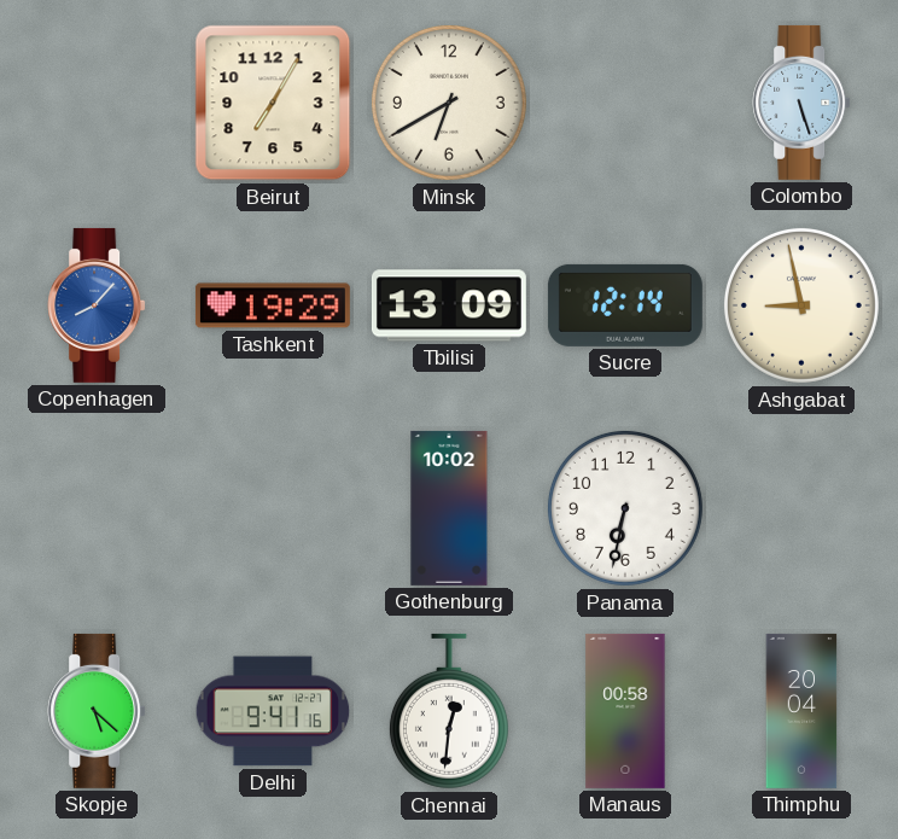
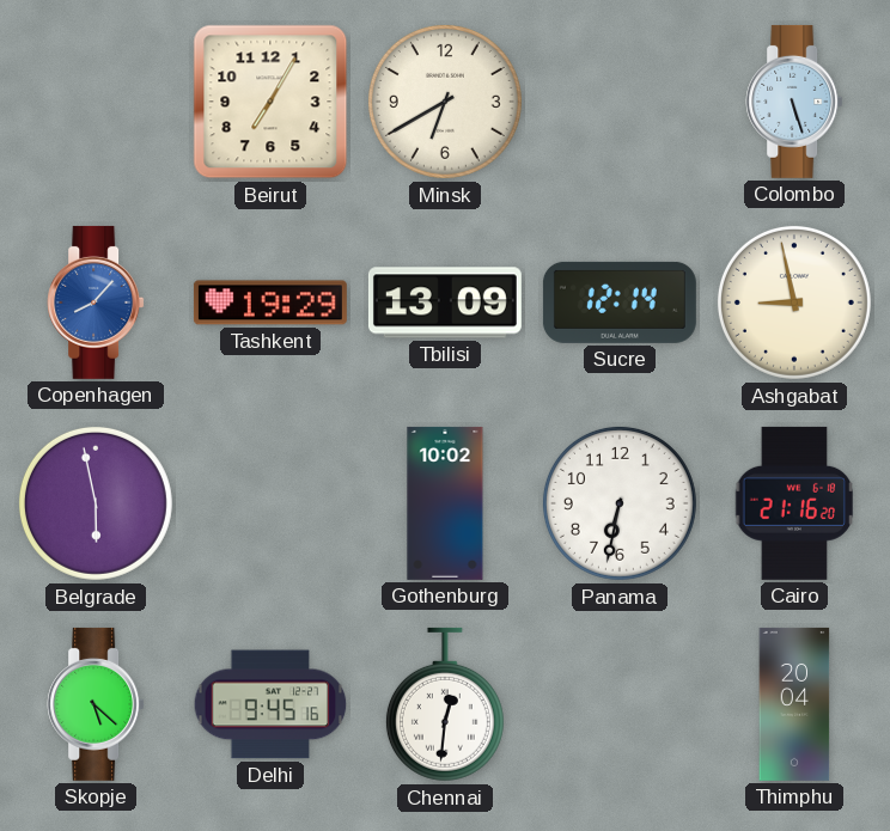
Belgrade: none -> 5:58
Cairo: none -> 21:16
Delhi: 9:41 -> 9:45
Manaus: 00:58 -> none
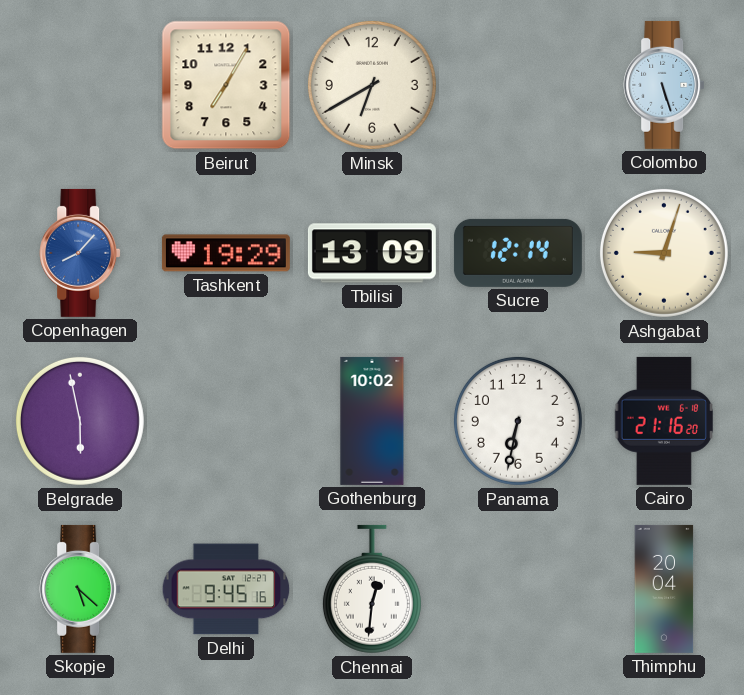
Ashgabat: 8:58 -> 9:03
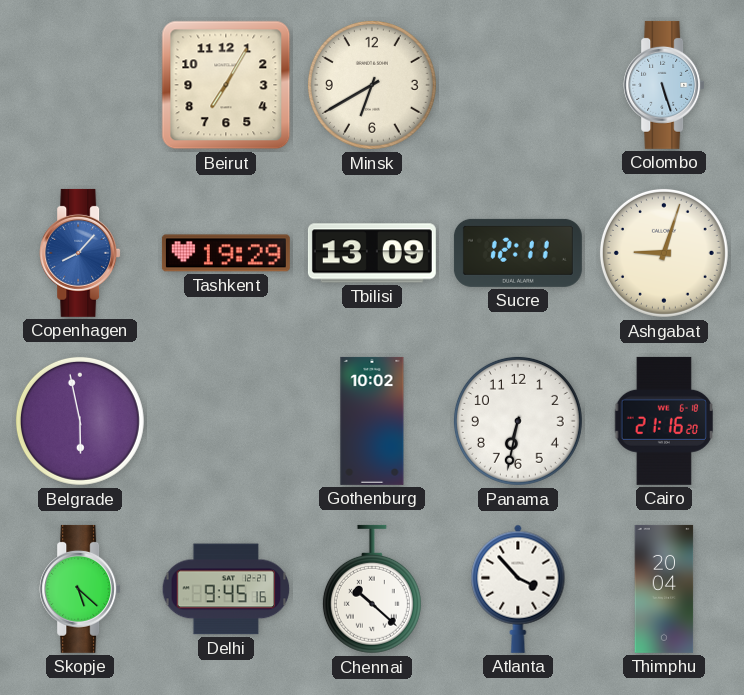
Sucre: 12:14 -> 12:11
Chennai: 12:31 -> 10:22
Atlanta: none -> 3:53
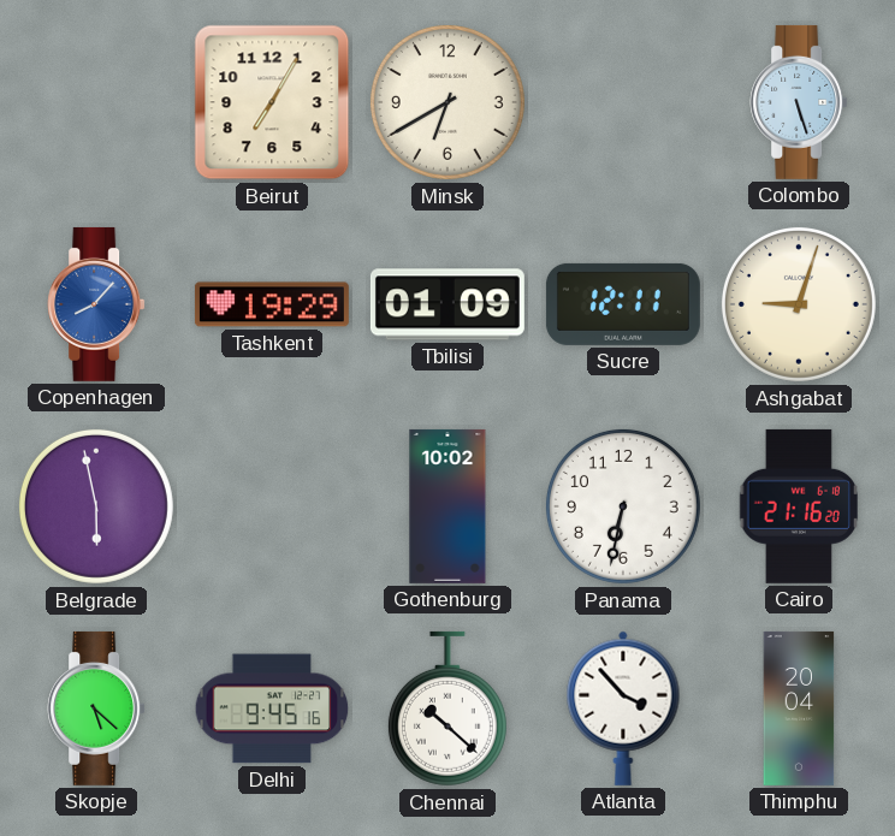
Tbilisi: 13:09 -> 01:09
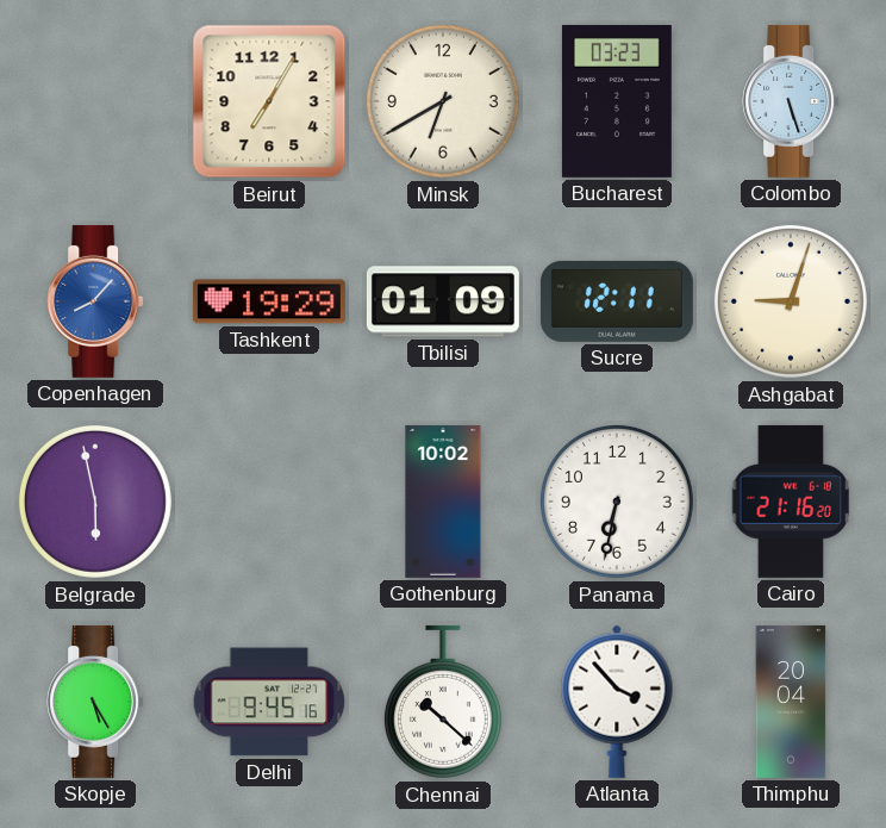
Bucharest: none -> 03:23
Skopje: 5:22 -> 5:25
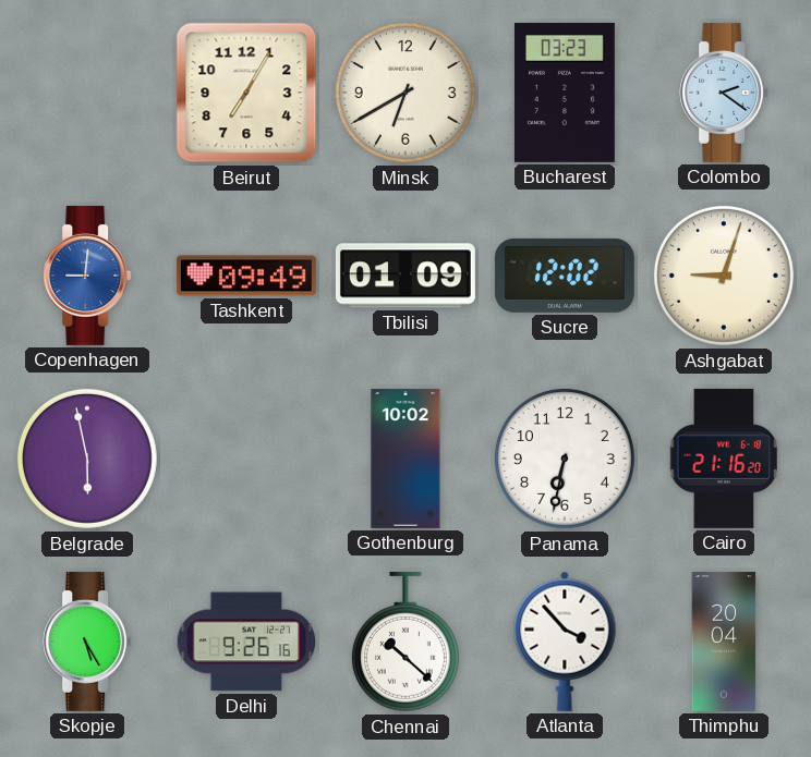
Colombo: 5:27 -> 2:21
Copenhagen: 8:07 -> 9:01
Tashkent: 19:29 -> 09:49
Sucre: 12:11 -> 12:02
Delhi: 9:45 -> 9:26
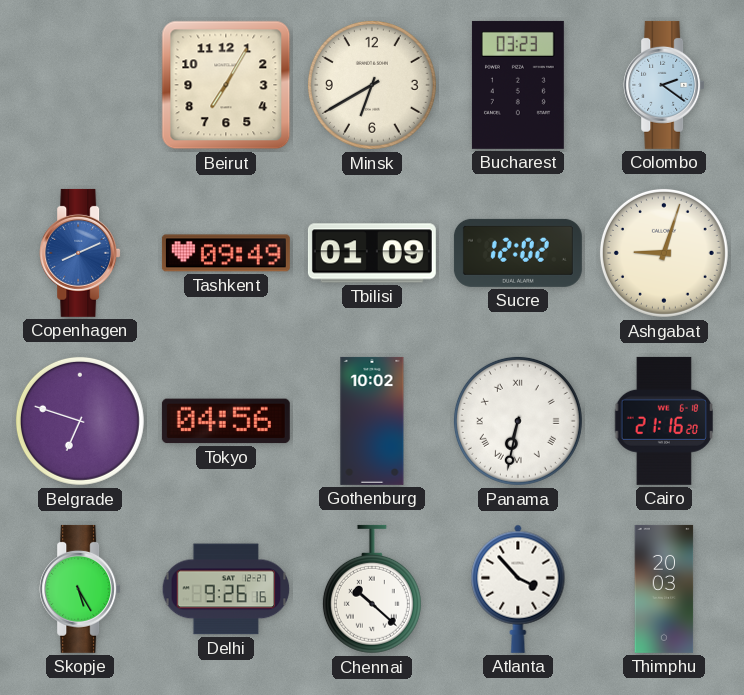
Copenhagen: 9:01 -> 8:11
Belgrade: 5:58 -> 6:48
Tokyo: none -> 04:56
Panama numerals: Arabic -> Roman
Thimphu: 20:04 -> 20:03
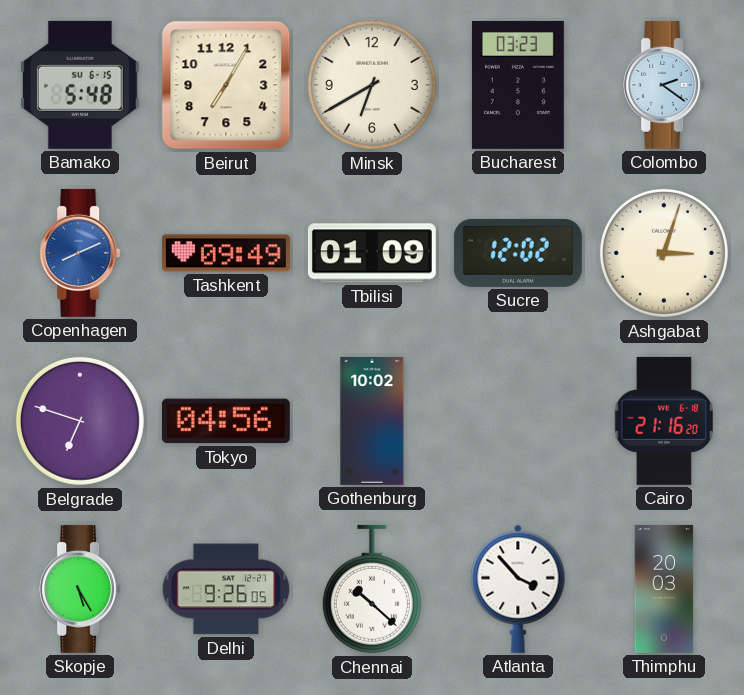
Bamako: none -> 5:48
Ashgabat: 9:03 -> 3:03
Panama: 6:32 -> none
Delhi: 9:26:16 -> 9:26:05
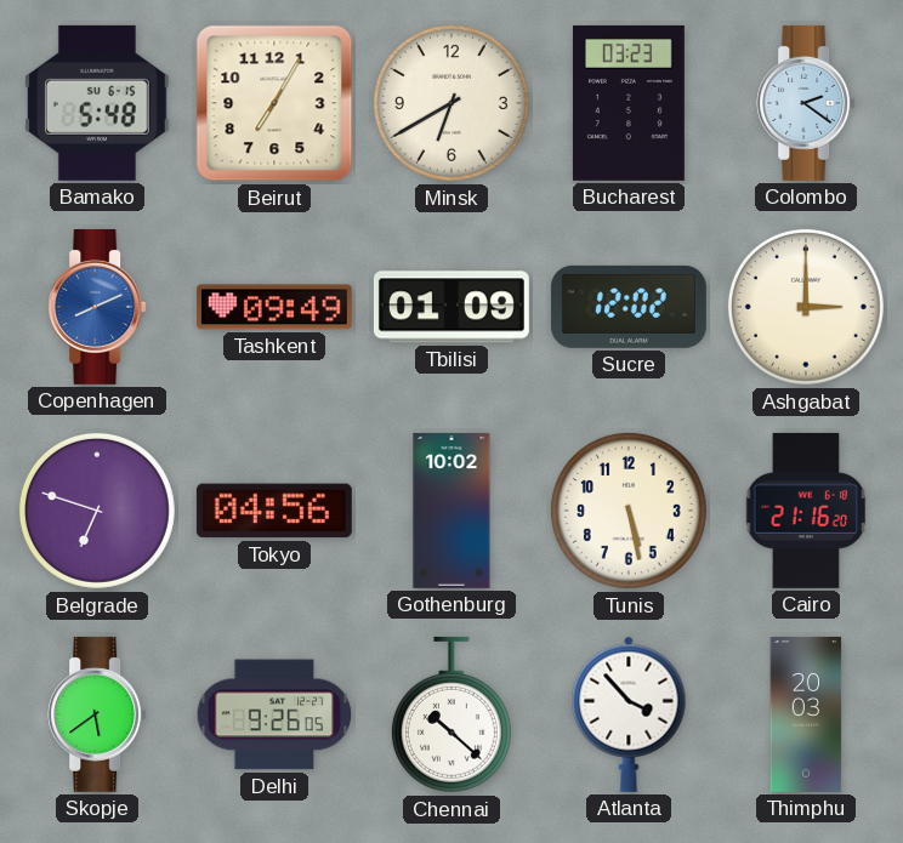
Ashgabat: 3:03 -> 3:00
Tunis: none -> 5:28
Skopje: 5:25 -> 5:39
